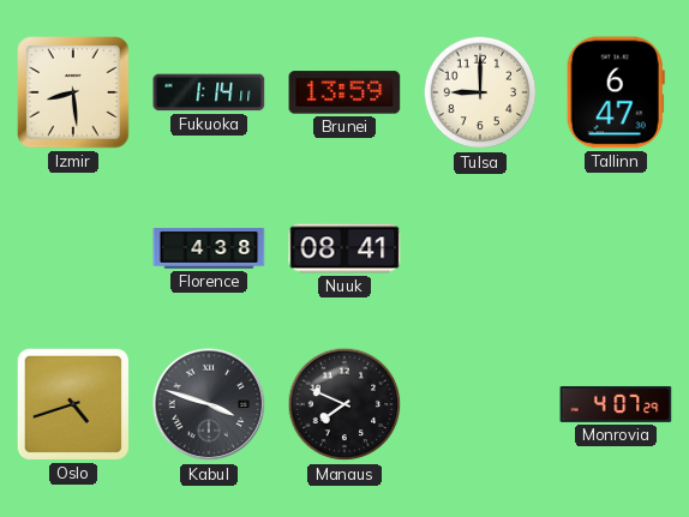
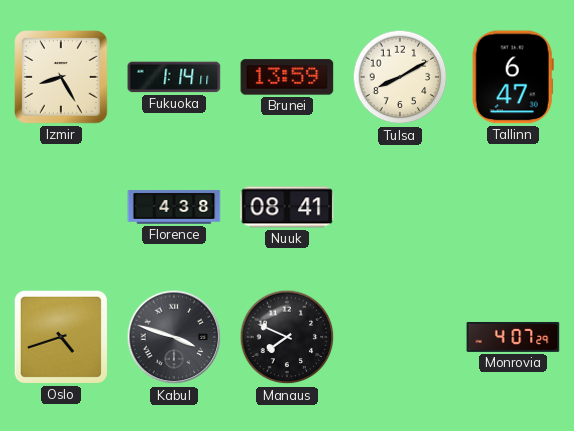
Izmir: 8:29 -> 8:25
Tulsa: 9:00 -> 8:10
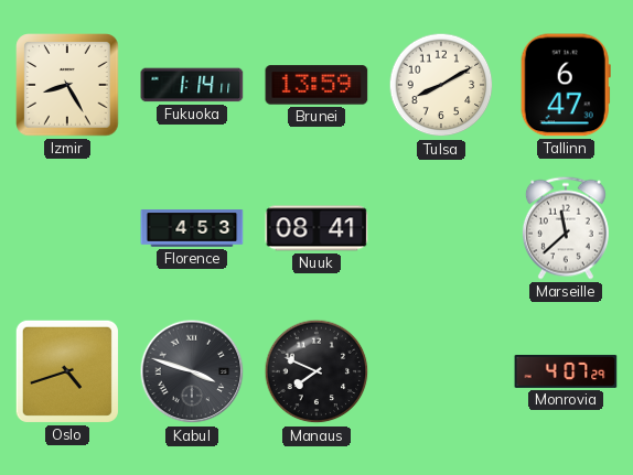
Florence: 4:38 -> 4:53
Marseille: none -> 11:38
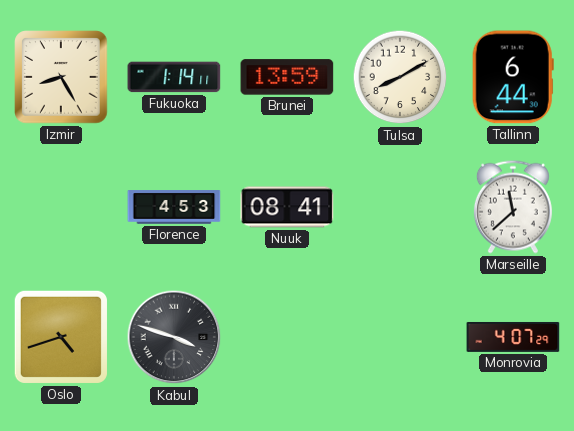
Tallinn: 6:47 -> 6:44
Manaus: 7:49 -> none
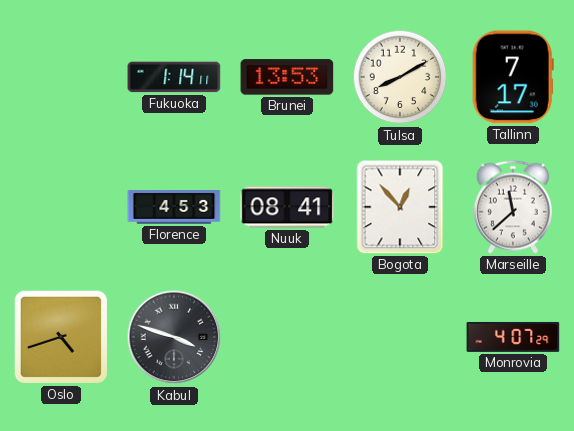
Izmir: 8:25 -> none
Brunei: 13:59 -> 13:53
Tallinn: 6:44 -> 7:17
Bogota: none -> 12:53
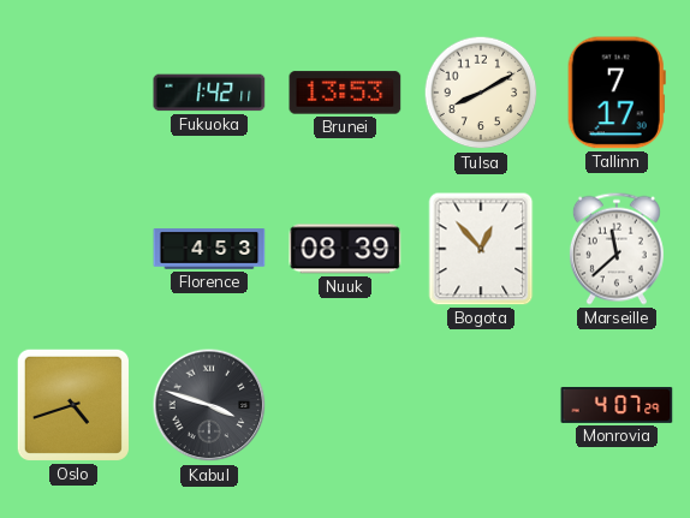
Fukuoka: 1:14 -> 1:42
Nuuk: 08:41 -> 08:39
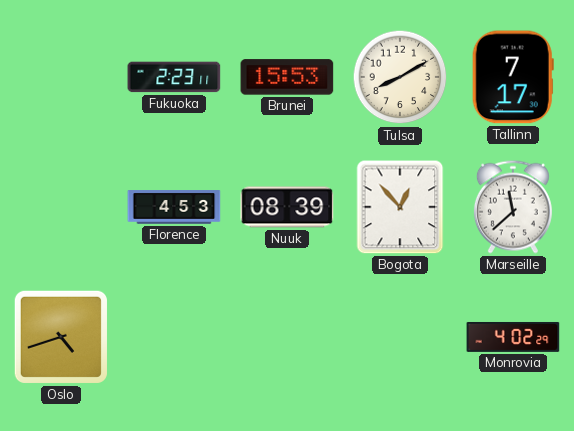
Fukuoka: 1:42 -> 2:23
Brunei: 13:53 -> 15:53
Kabul: 3:48 -> none
Monrovia: 4:07 -> 4:02
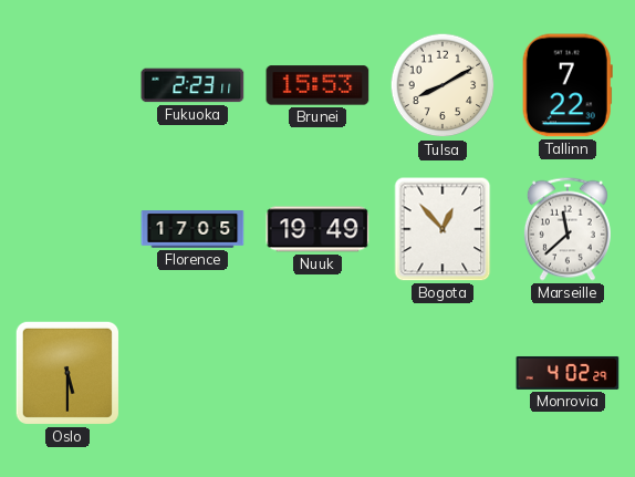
Tallinn: 7:17 -> 7:22
Florence: 4:53 -> 17:05
Nuuk: 08:39 -> 19:49
Oslo: 4:42 -> 5:30
